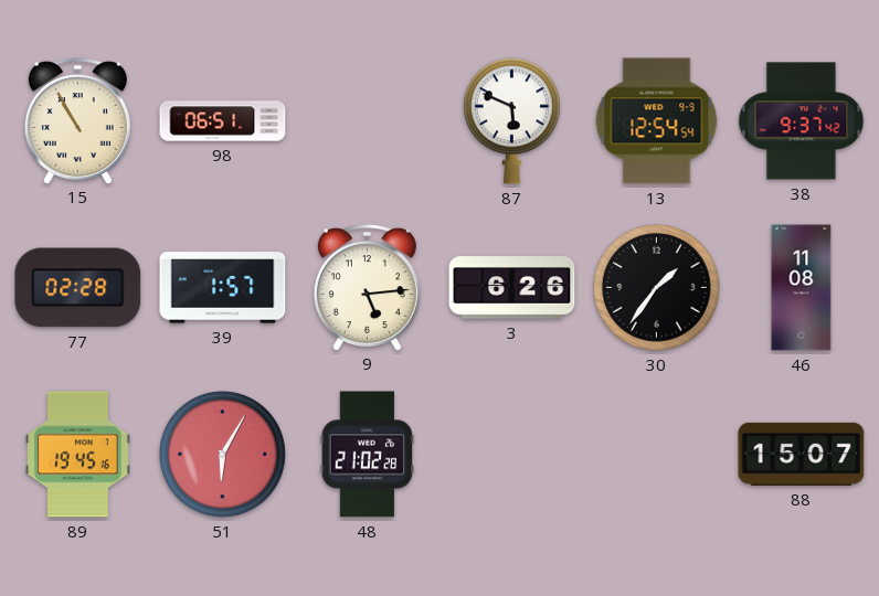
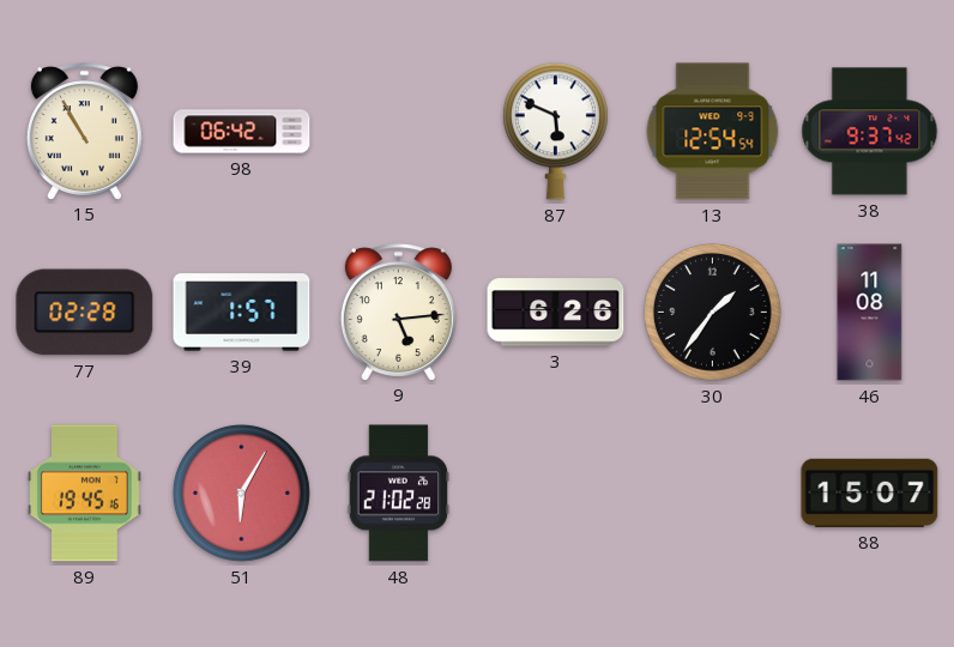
98: 06:51 -> 06:42
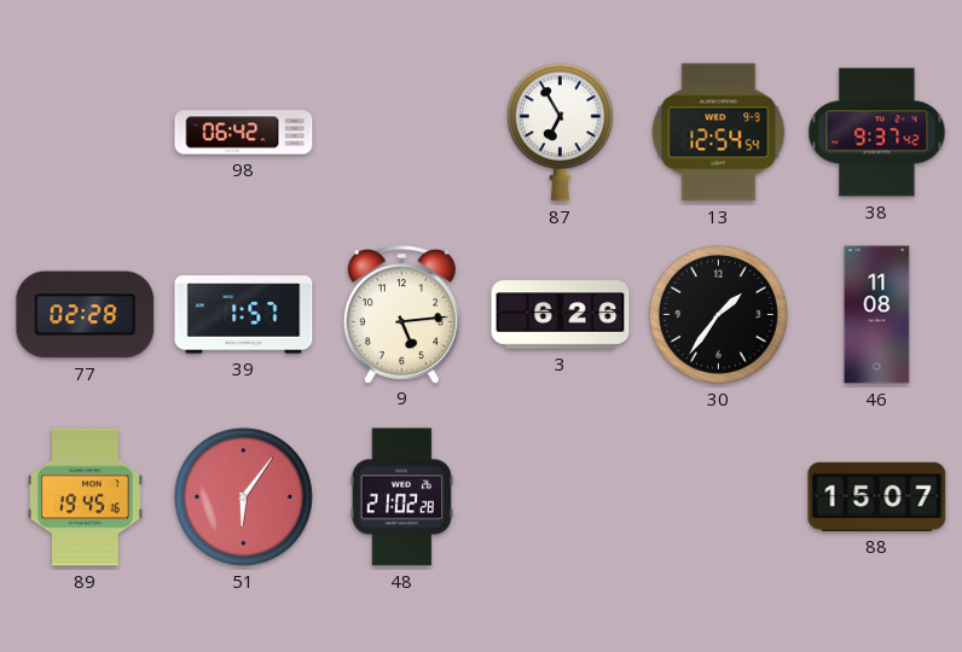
15: 10:55 -> none
87: 5:49 -> 6:55
51: 6:05 -> 6:06
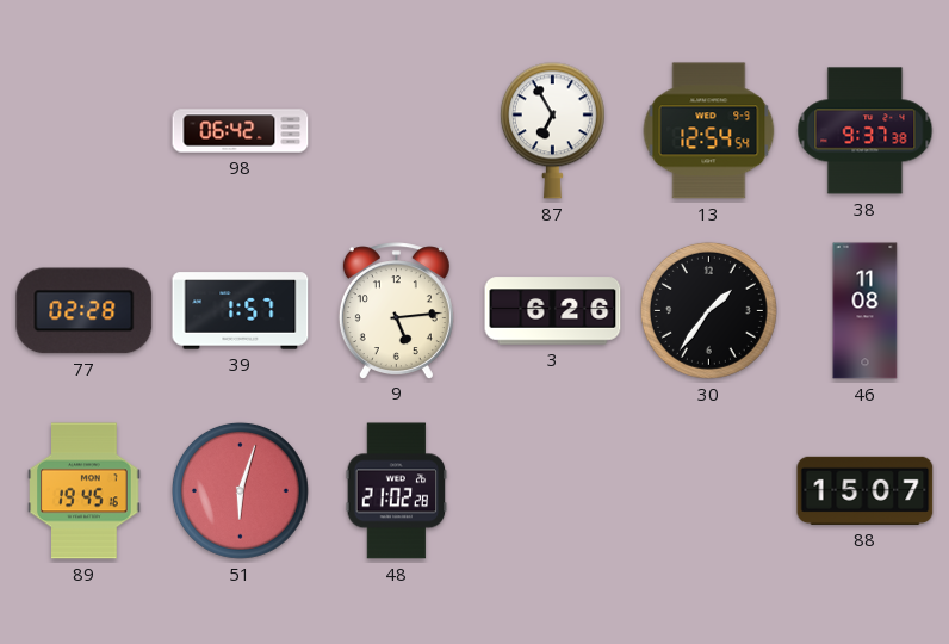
38: 9:37:42 -> 9:37:38
51: 6:06 -> 6:03
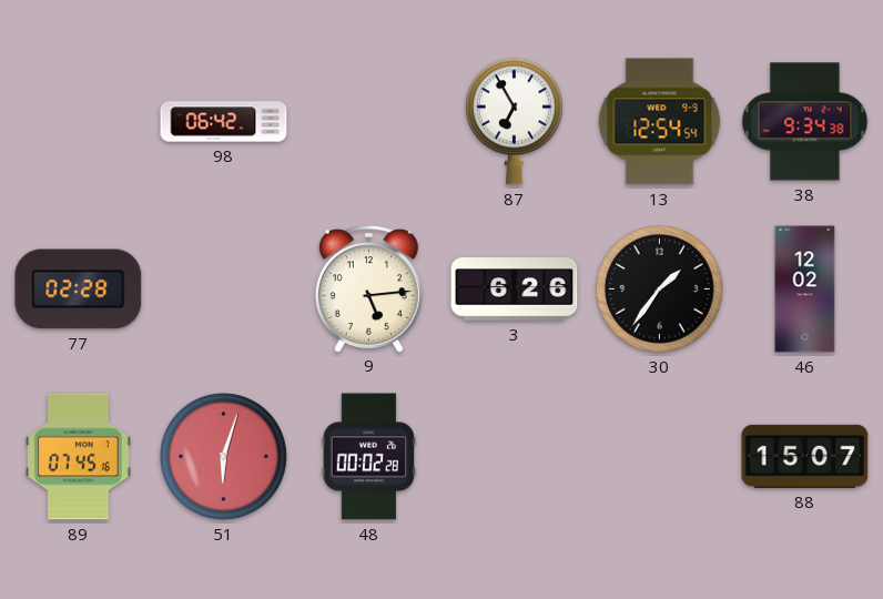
38: 9:37 -> 9:34
39: 1:57 -> none
46: 11:08 -> 12:02
89: 19:45 -> 07:45
48: 21:02 -> 00:02
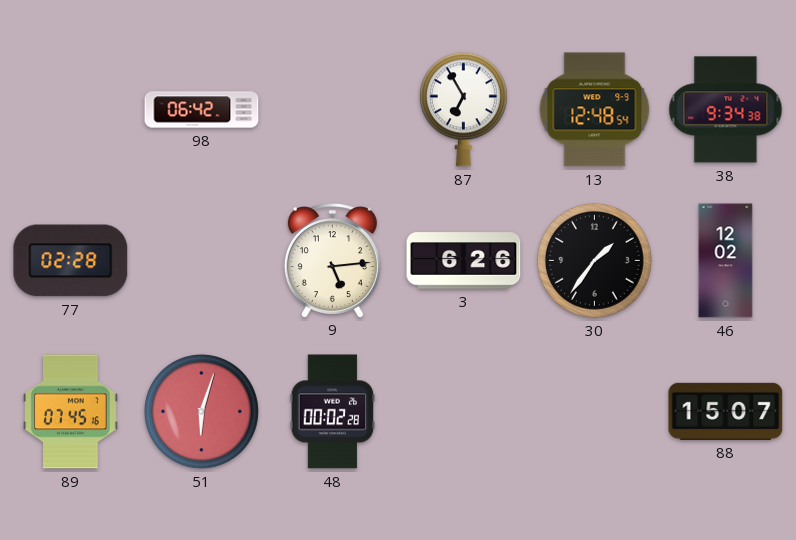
13: 12:54 -> 12:48
